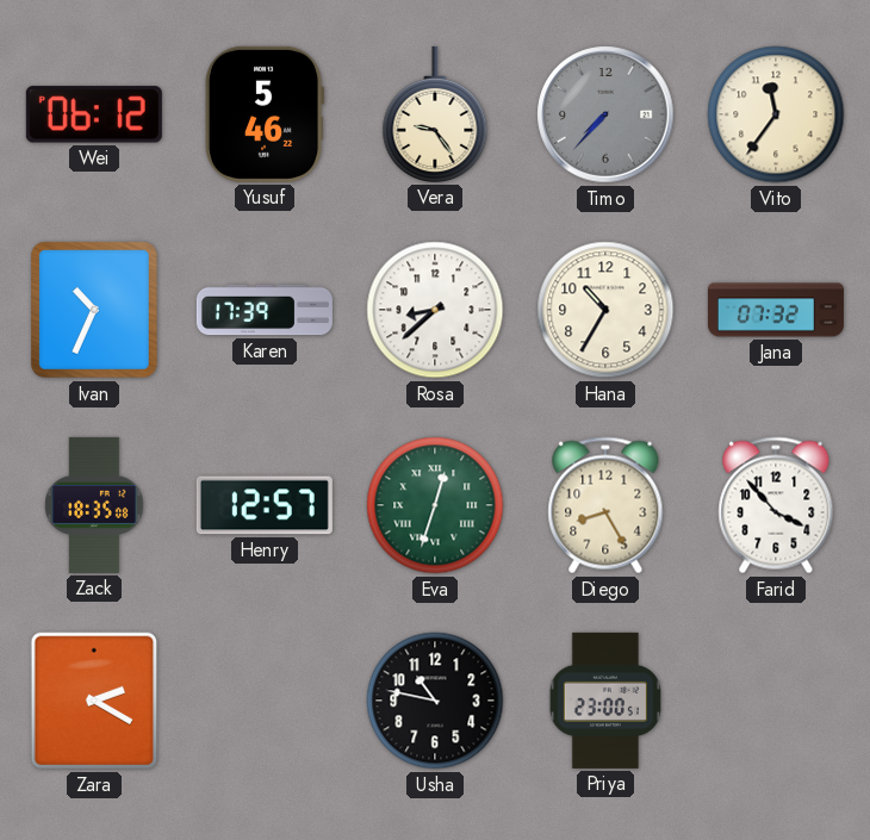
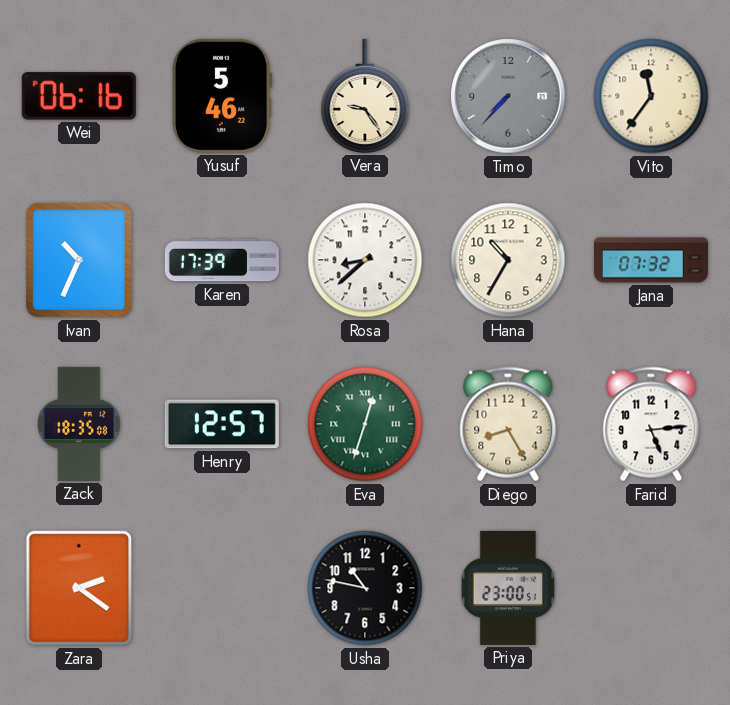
Wei: 06:12 -> 06:16
Farid: 3:53 -> 5:14
Zara: 2:20 -> 2:21
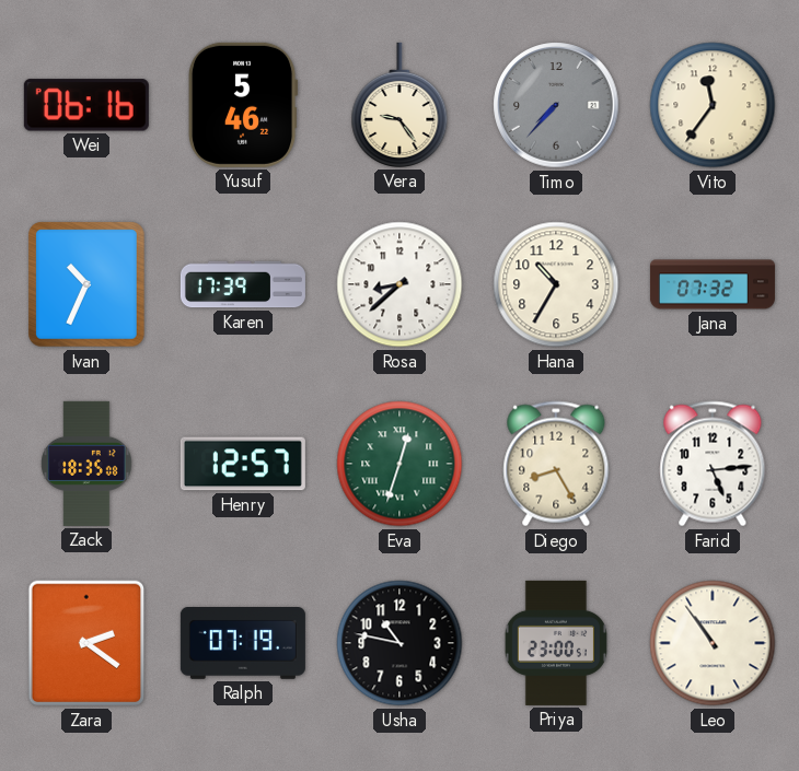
Ralph: none -> 07:19
Leo: none -> 10:54
